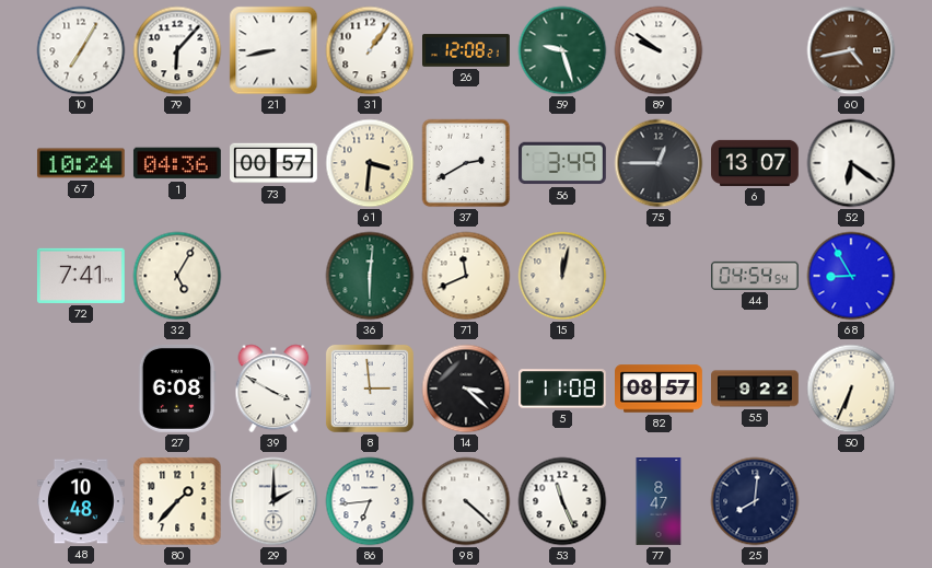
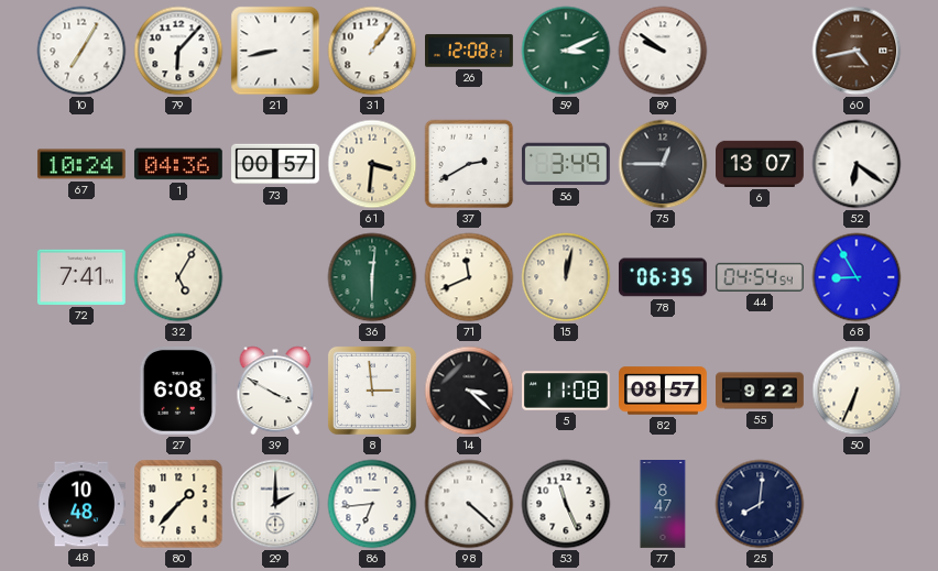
59: 9:27 -> 3:11
78: none -> 06:35
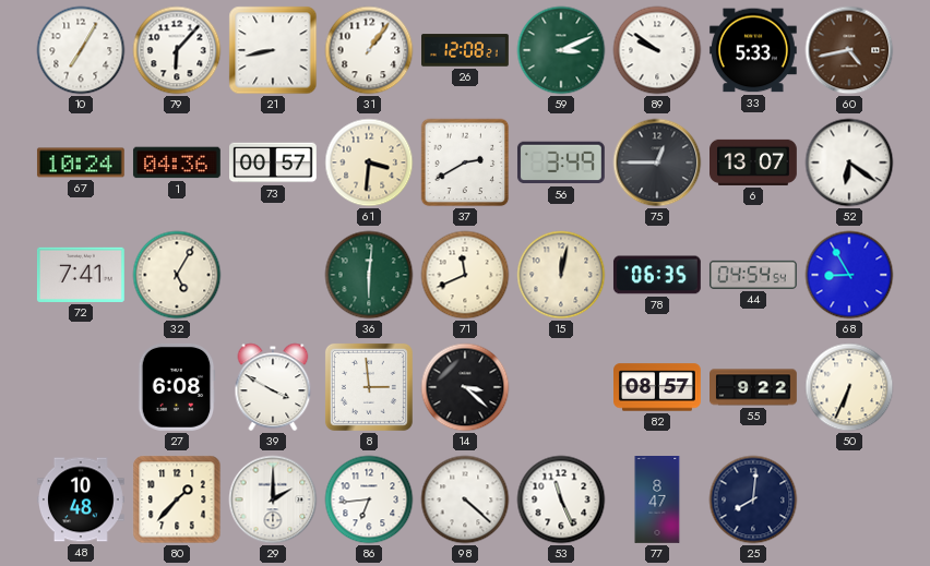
33: none -> 5:33
5: 11:08 -> none
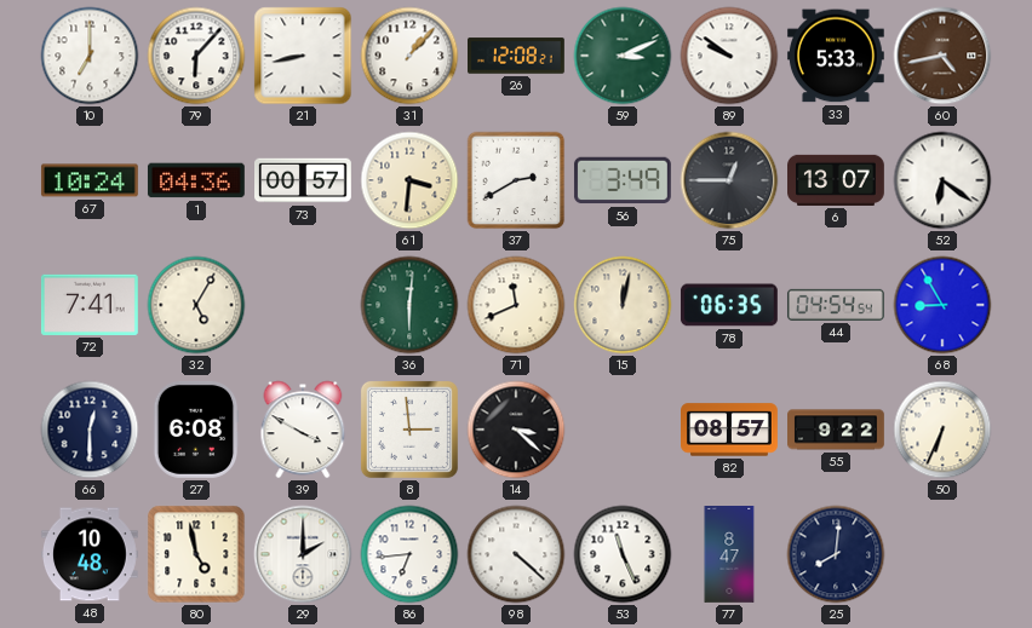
10: 7:05 -> 7:00
31: 1:06 -> 1:07
66: none -> 12:30
80: 1:37 -> 4:58
